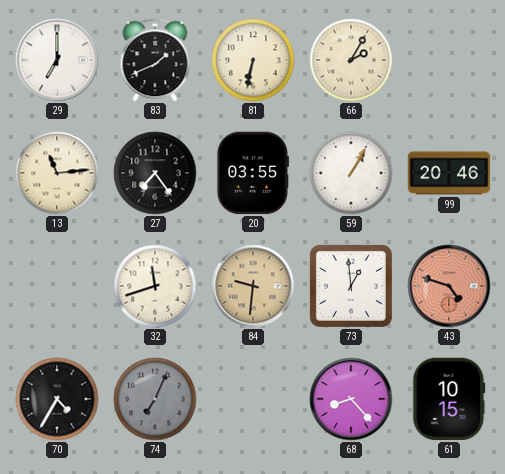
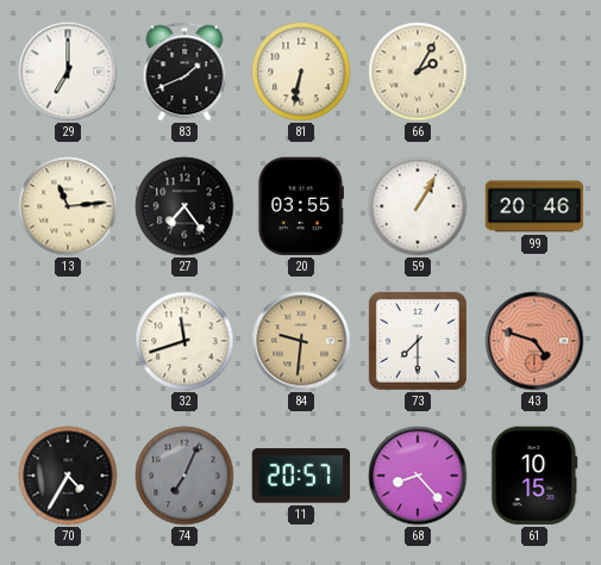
73: 12:59 -> 7:30
11: none -> 20:57
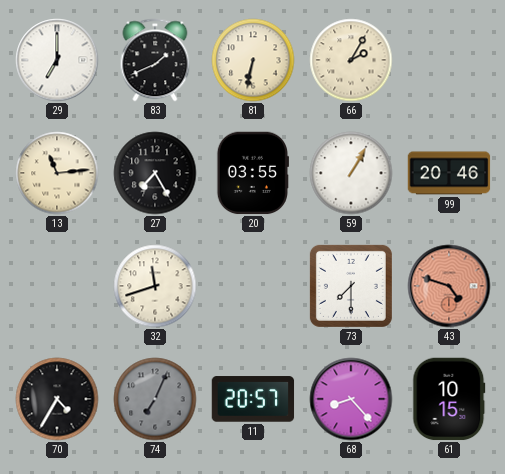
27: 7:24 -> 7:25
84: 9:31 -> none
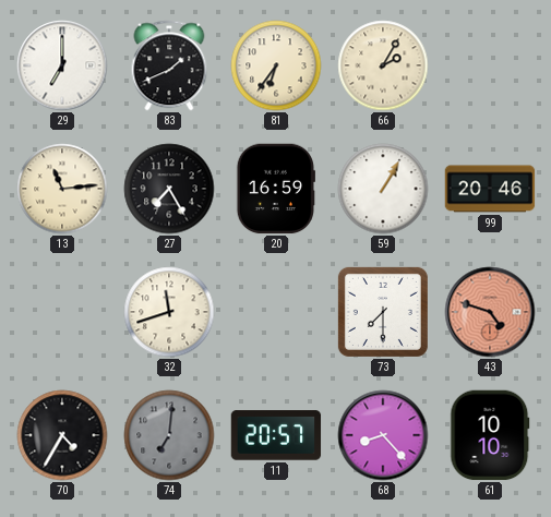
81: 6:32 -> 6:36
20: 03:55 -> 16:59
74: 7:04 -> 7:01
61: 10:15 -> 10:10
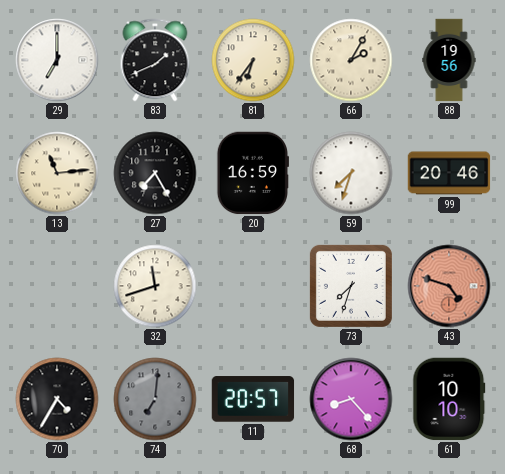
88: none -> 19:56
59: 1:05 -> 7:33
73: 7:30 -> 7:33
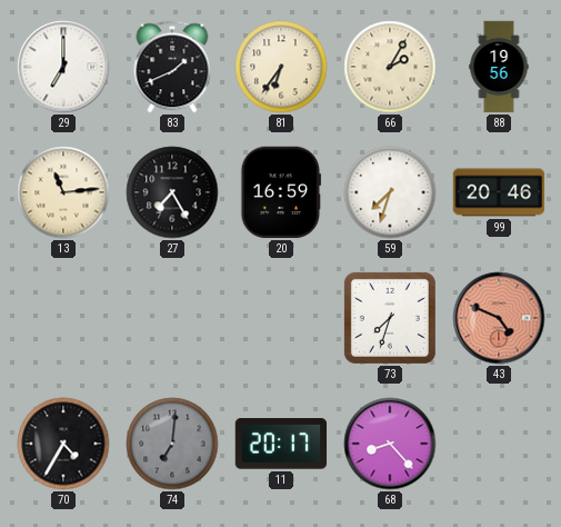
32: 11:42 -> none
43: 4:48 -> 4:49
11: 20:57 -> 20:17
61: 10:10 -> none
